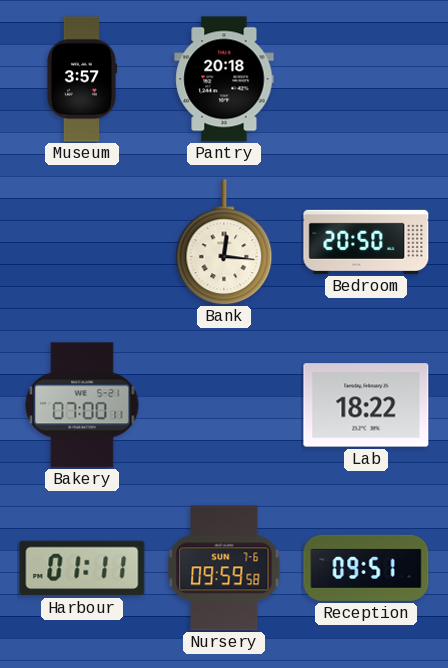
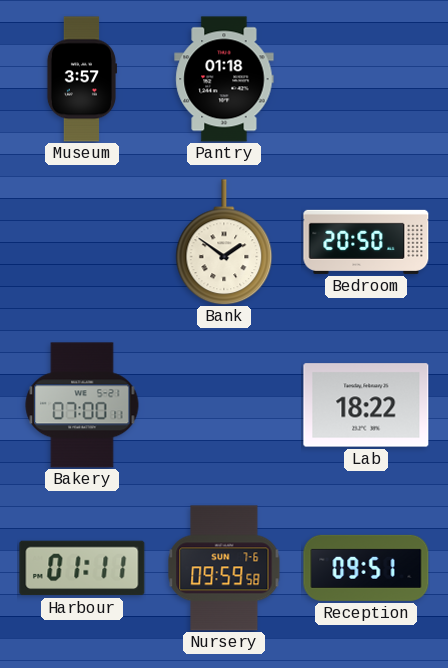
Pantry: 20:18 -> 01:18
Bank: 12:16 -> 1:51
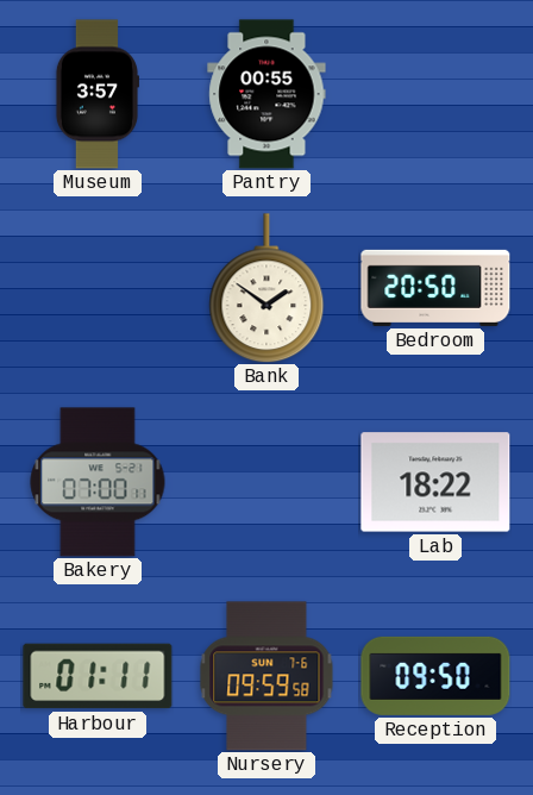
Pantry: 01:18 -> 00:55
Reception: 09:51 -> 09:50
